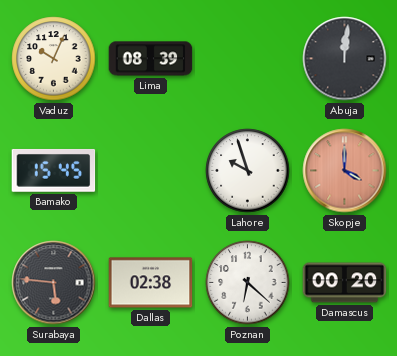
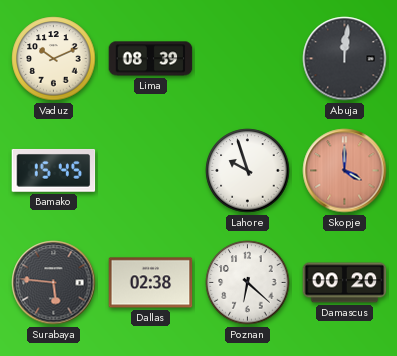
Vaduz: 10:04 -> 10:11
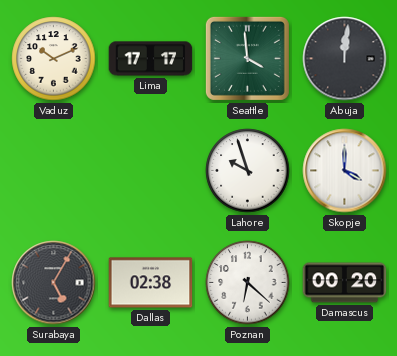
Lima: 08:39 -> 17:17
Seattle: none -> 3:59
Bamako: 15:45 -> none
Skopje dial: salmon -> white
Surabaya: 5:46 -> 5:05
